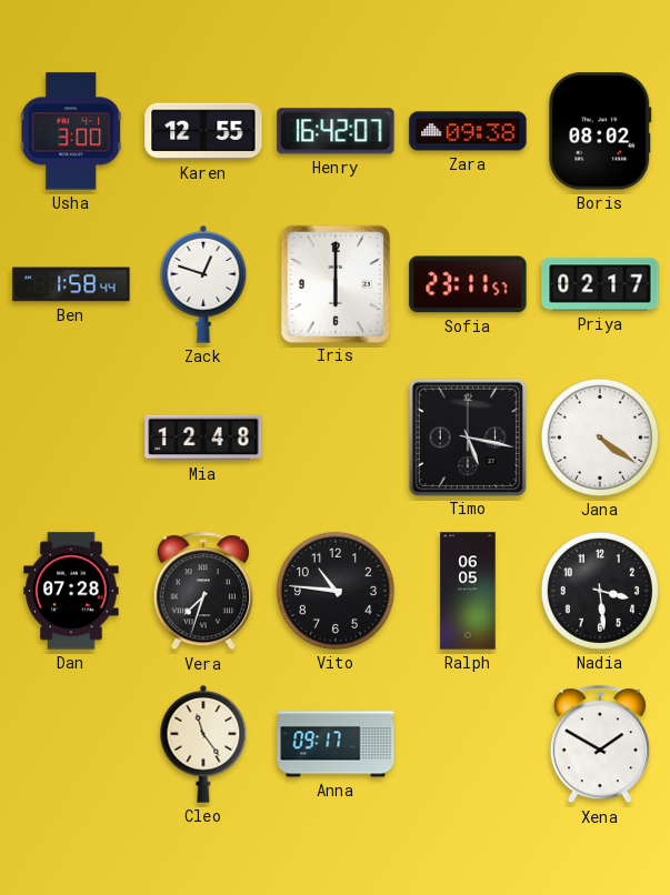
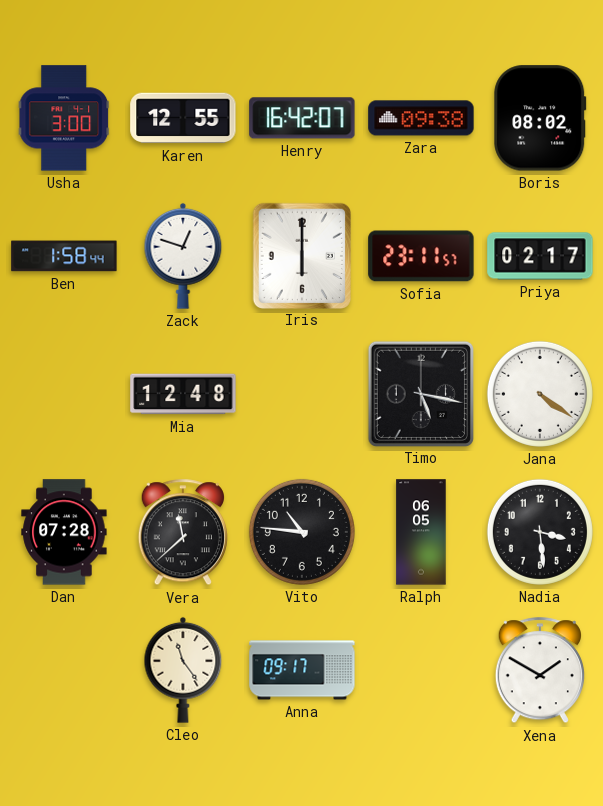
Vera: 7:33 -> 11:38
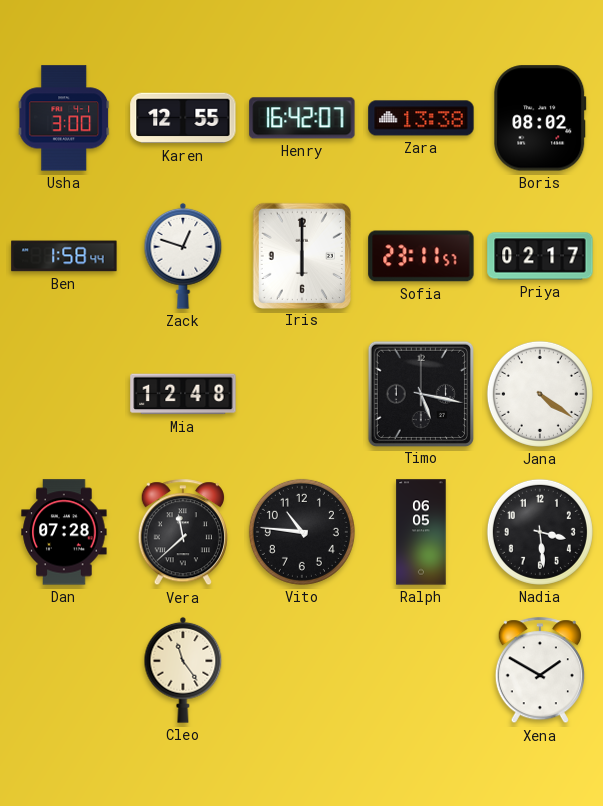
Zara: 09:38 -> 13:38
Anna: 09:17 -> none
